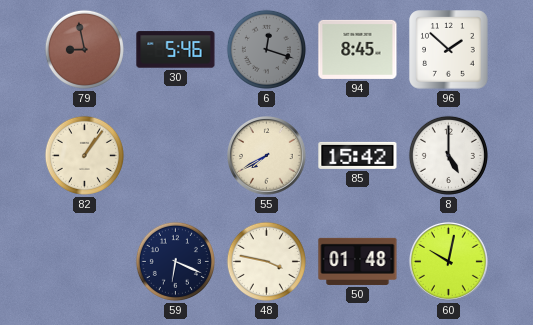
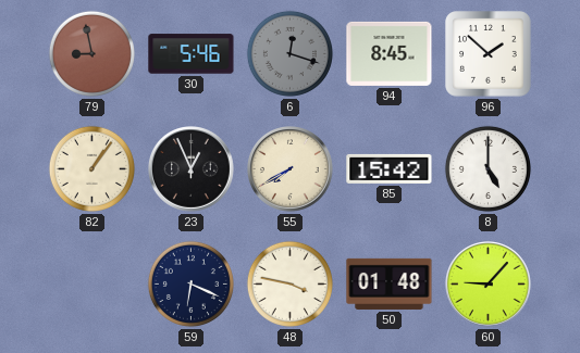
23: none -> 12:56
60: 10:02 -> 9:07
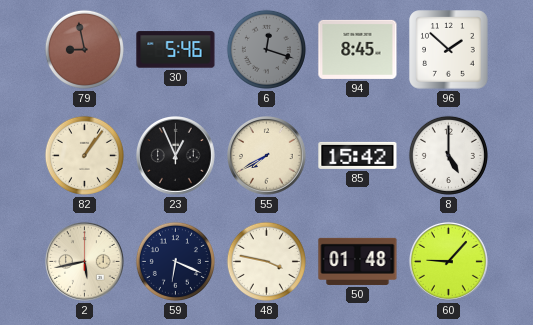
2: none -> 5:43
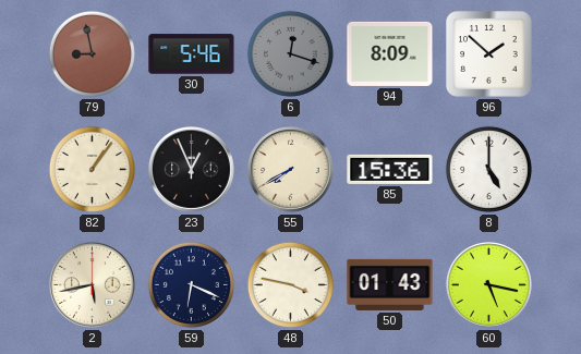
94: 8:45 -> 8:09
85: 15:42 -> 15:36
50: 01:48 -> 01:43
60: 9:07 -> 5:17
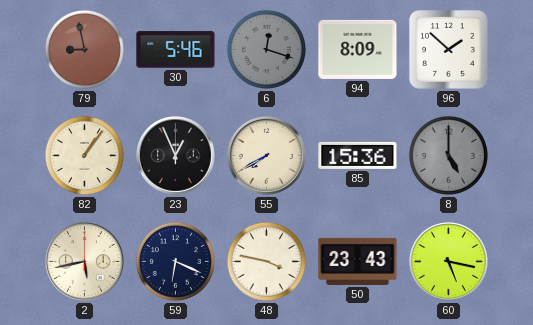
8 dial: white -> grey
50: 01:43 -> 23:43
